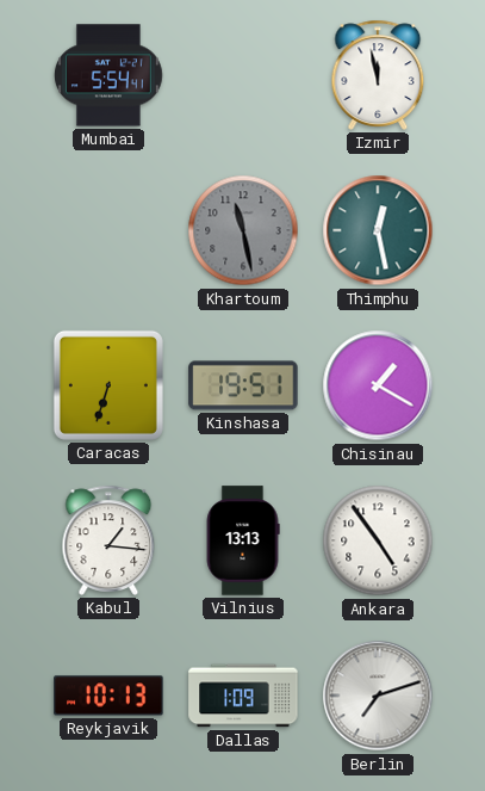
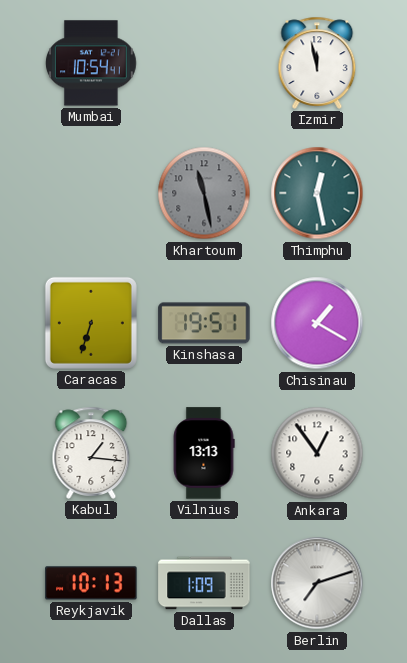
Mumbai: 5:54 -> 10:54
Ankara: 4:54 -> 12:54
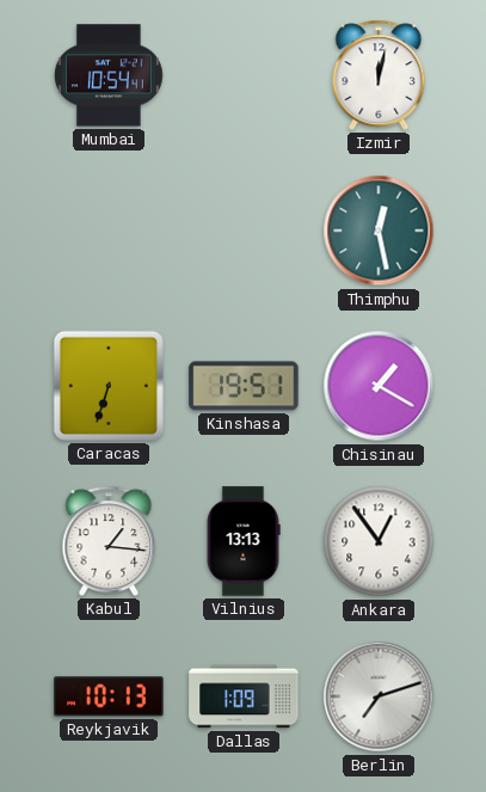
Izmir: 11:58 -> 12:02
Khartoum: 11:28 -> none
